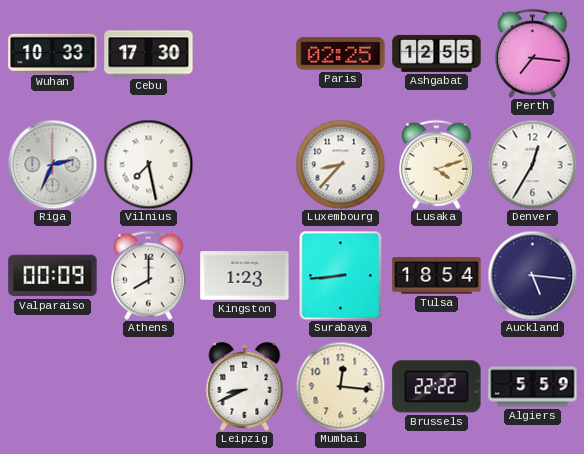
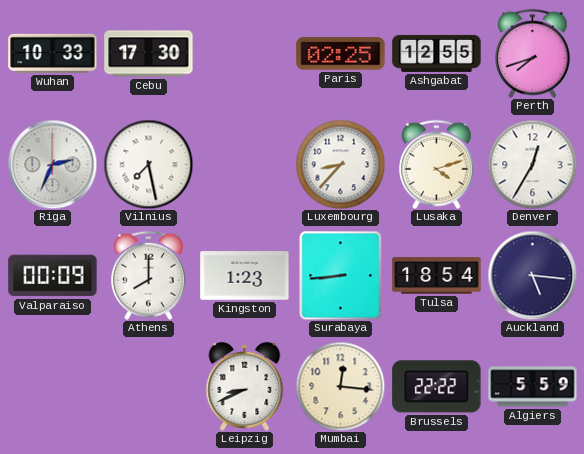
Perth: 7:16 -> 7:42
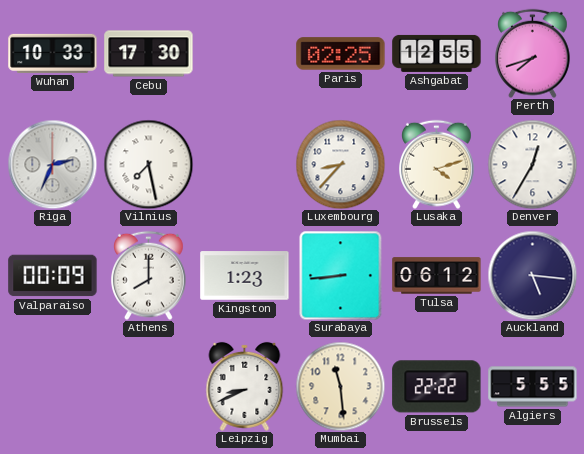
Tulsa: 18:54 -> 06:12
Mumbai: 12:16 -> 11:29
Algiers: 5:59 -> 5:55
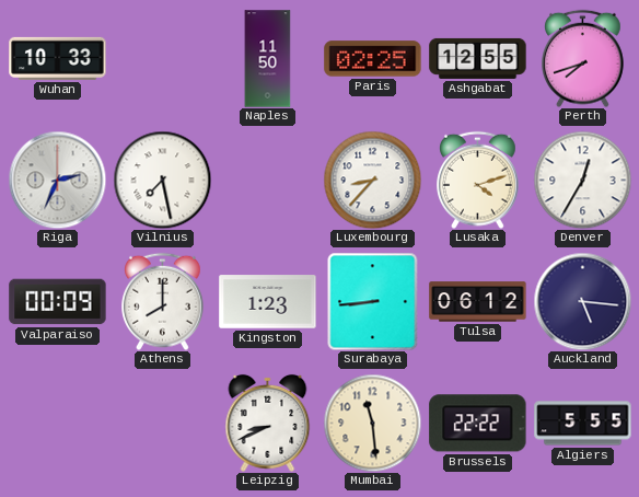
Cebu: 17:30 -> none
Naples: none -> 11:50
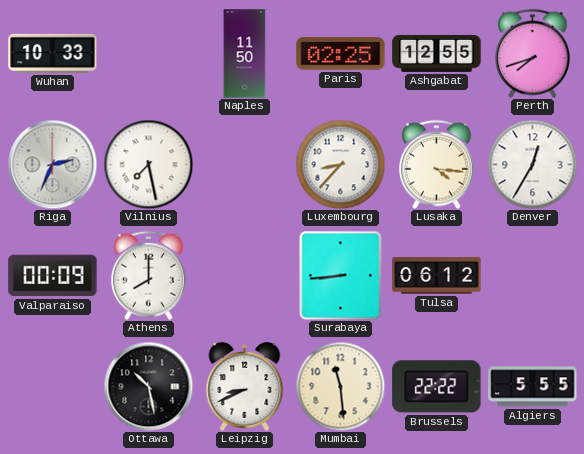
Lusaka: 4:12 -> 4:16
Kingston: 1:23 -> none
Auckland: 5:16 -> none
Ottawa: none -> 10:28
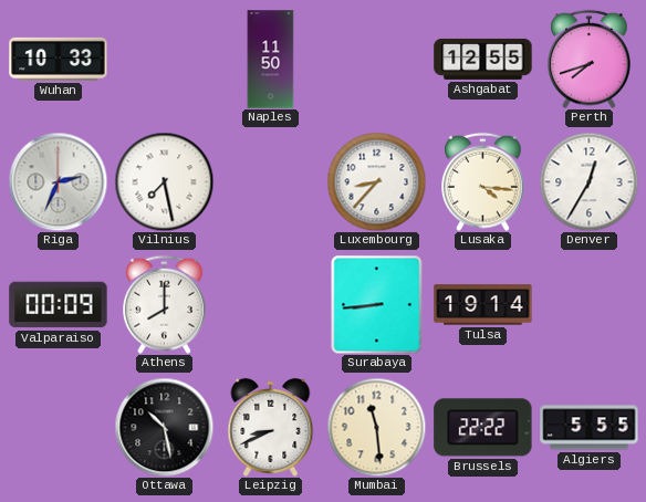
Paris: 02:25 -> none
Tulsa: 06:12 -> 19:14
